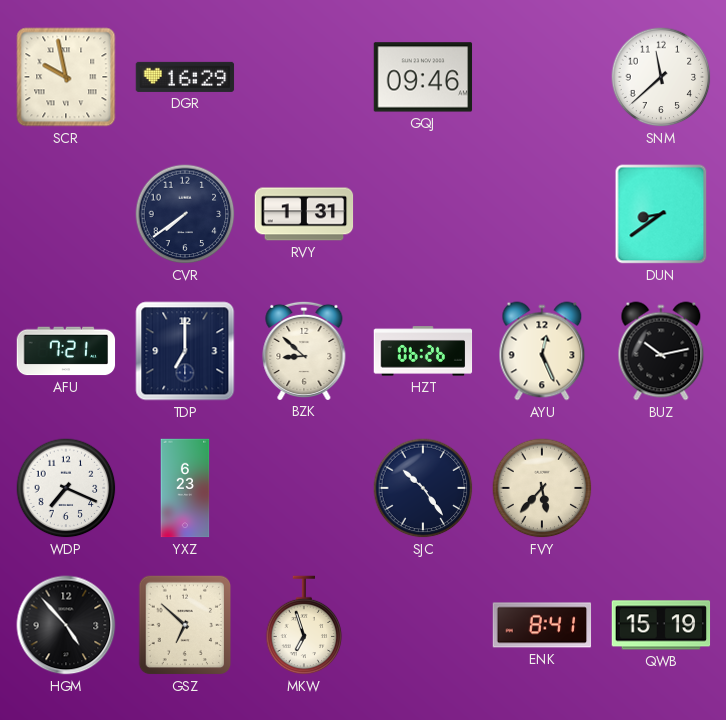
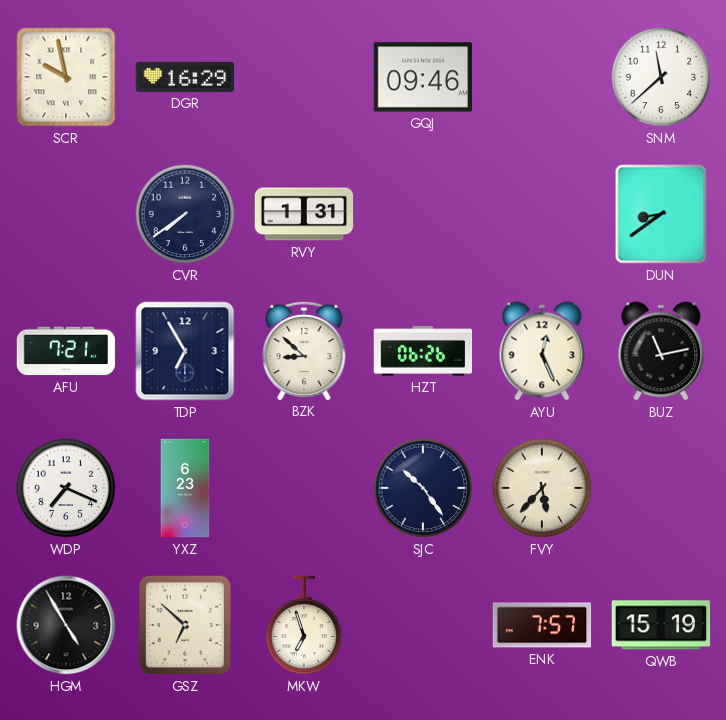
TDP: 7:00 -> 6:55
BUZ: 10:13 -> 11:13
HGM: 4:53 -> 4:55
ENK: 8:41 -> 7:57
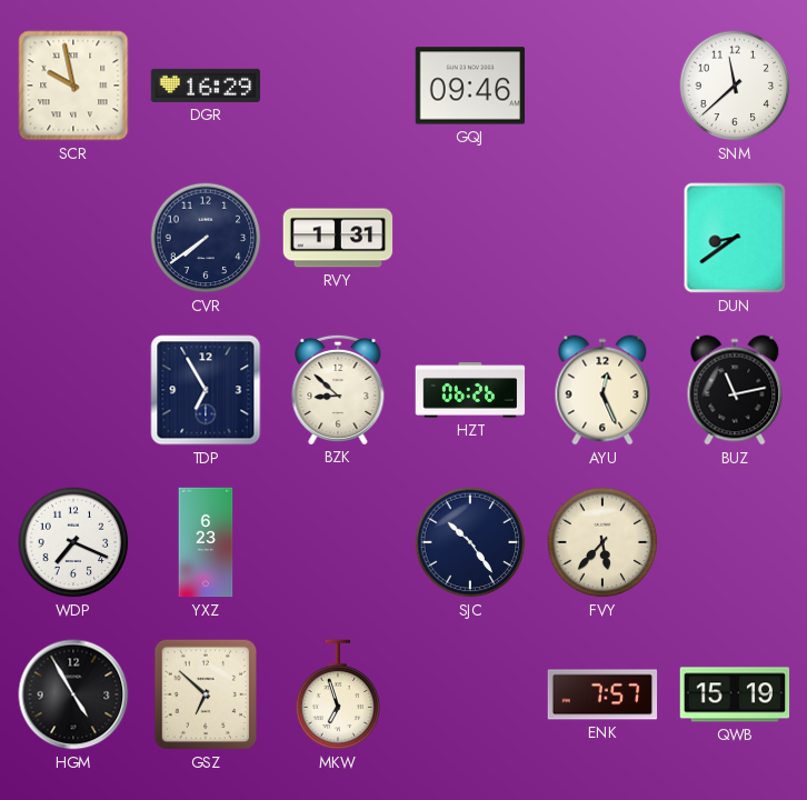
AFU: 7:21 -> none
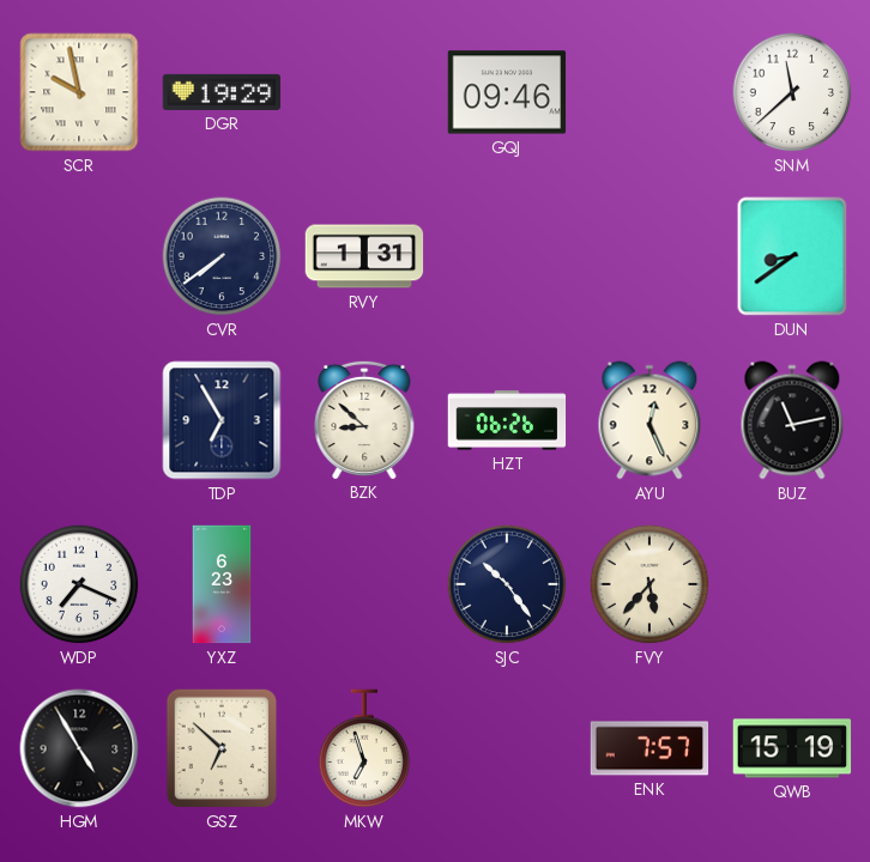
DGR: 16:29 -> 19:29
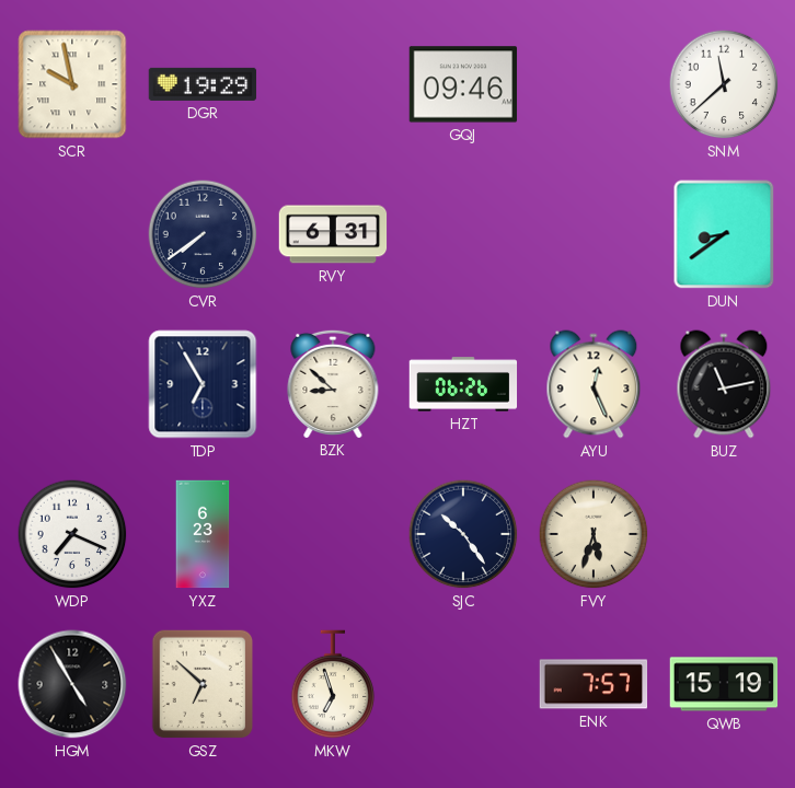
RVY: 1:31 -> 6:31
FVY: 5:37 -> 5:33
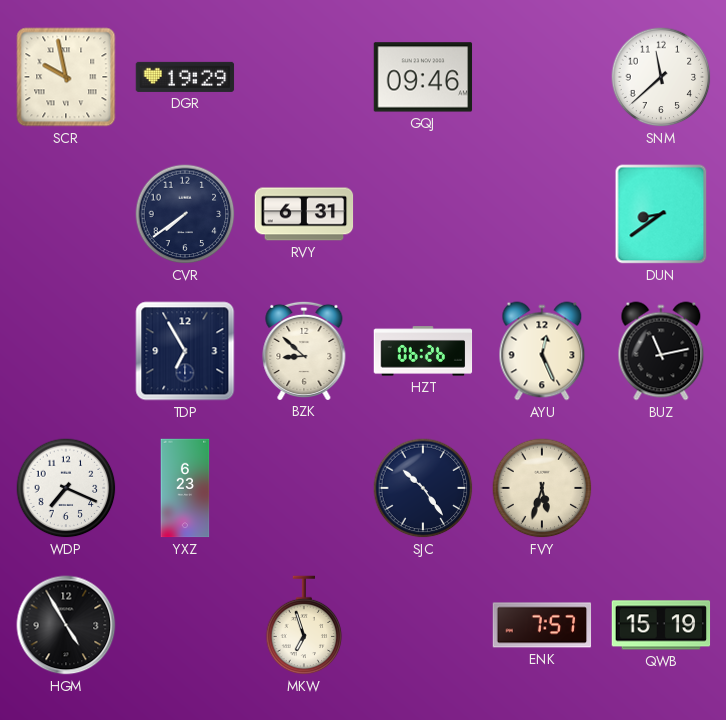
GSZ: 6:52 -> none
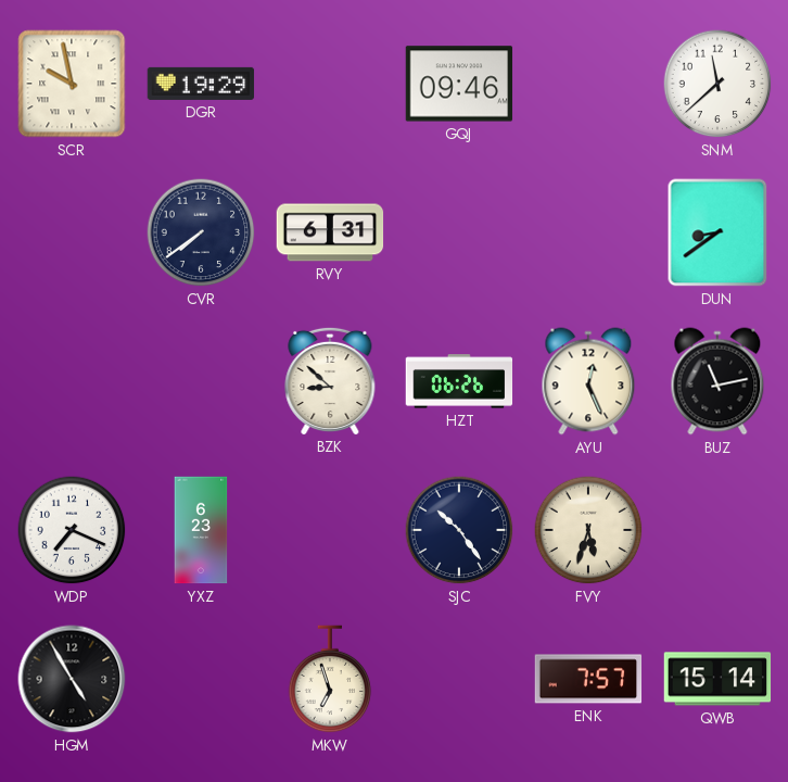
TDP: 6:55 -> none
QWB: 15:19 -> 15:14
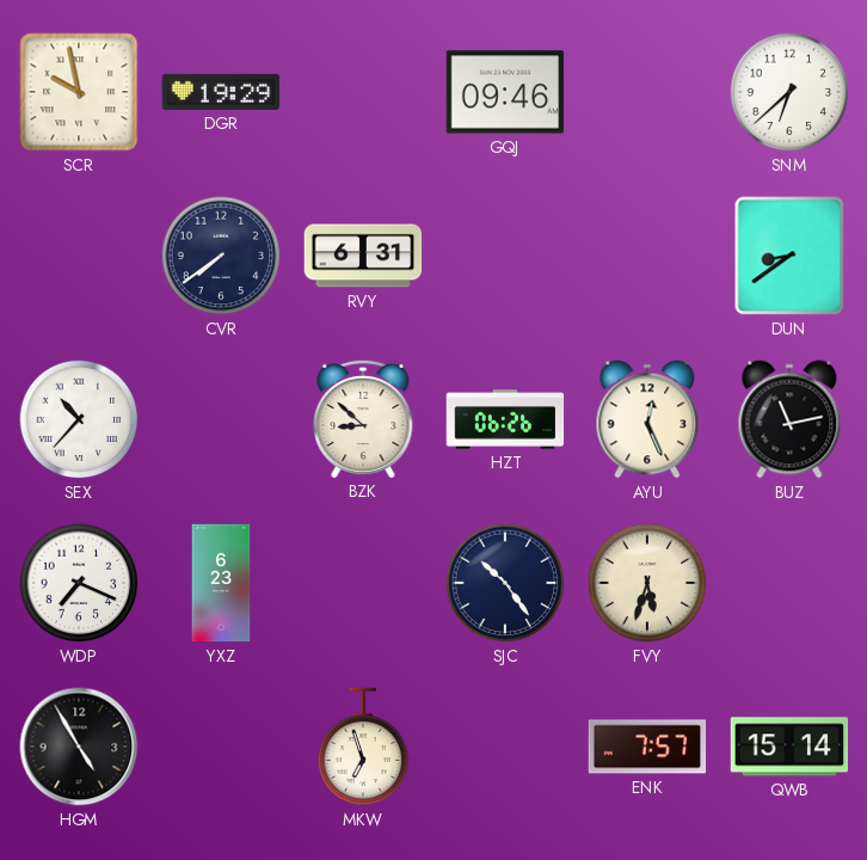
SNM: 11:38 -> 6:38
SEX: none -> 10:37
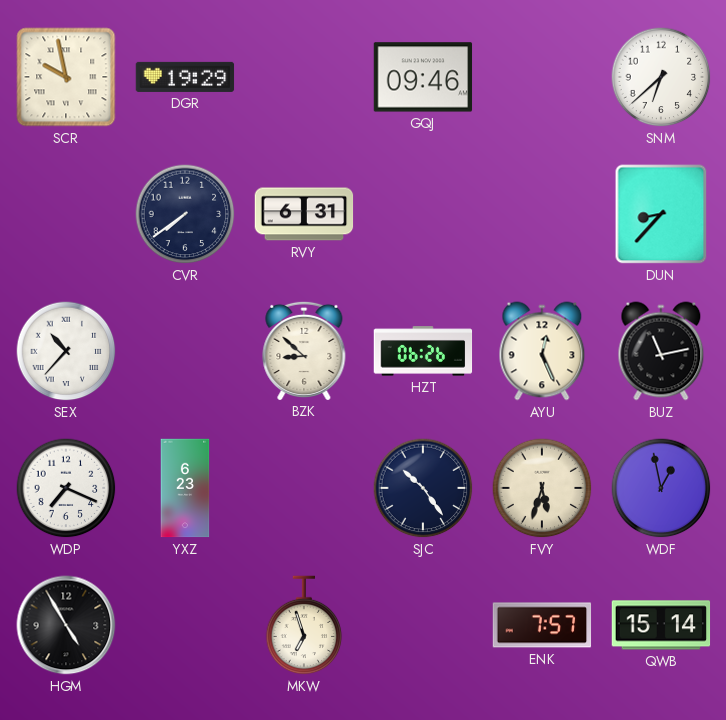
DUN: 8:39 -> 8:37
WDF: none -> 12:58
